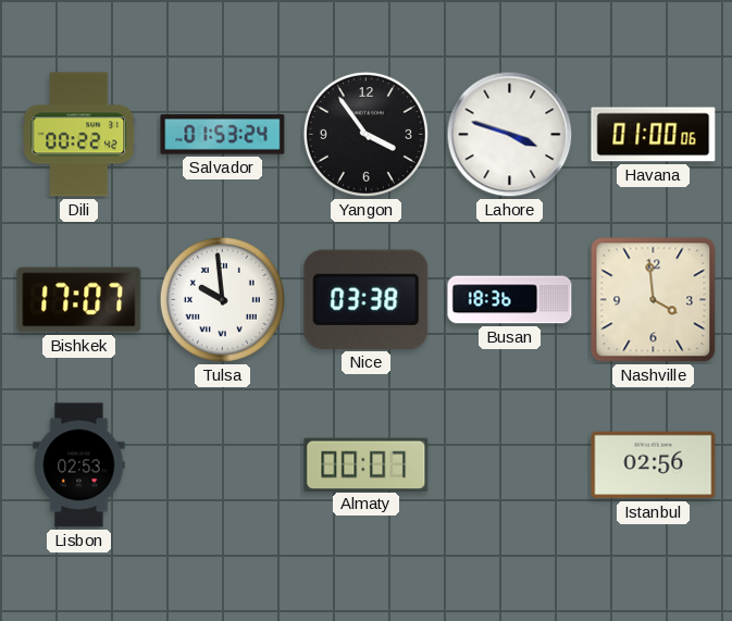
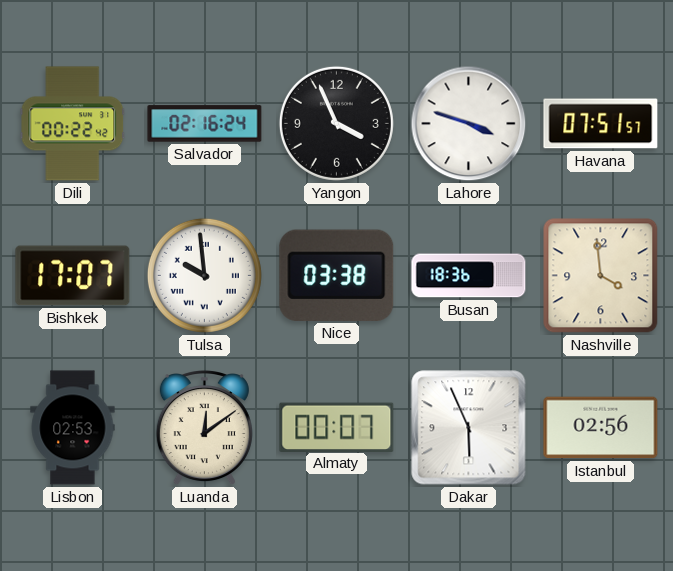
Salvador: 01:53 -> 02:16
Yangon: 3:54 -> 3:56
Havana: 01:00 -> 07:51
Luanda: none -> 12:09
Dakar: none -> 5:56
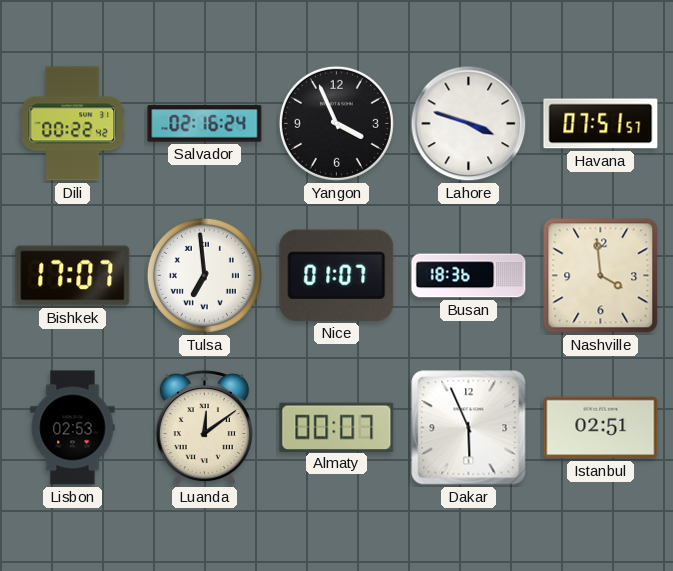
Tulsa: 9:59 -> 6:59
Nice: 03:38 -> 01:07
Istanbul: 02:56 -> 02:51
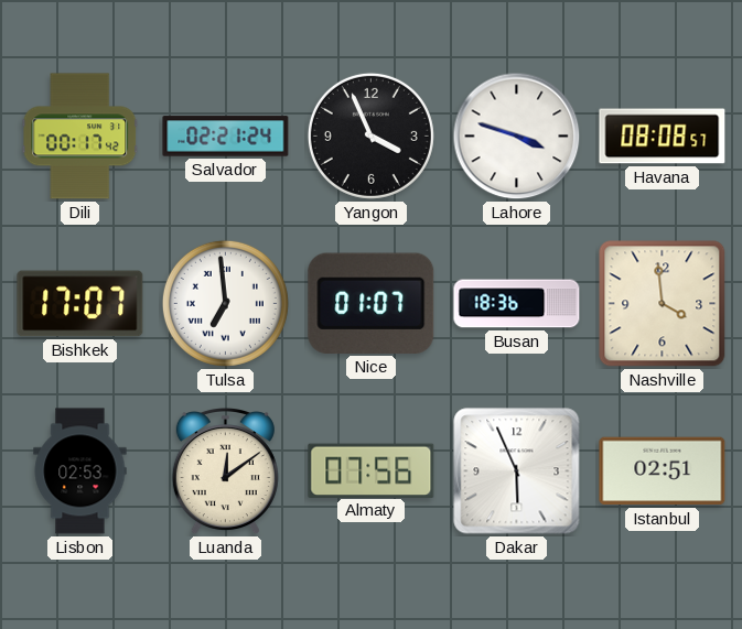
Dili: 00:22 -> 00:17
Salvador: 02:16 -> 02:21
Havana: 07:51 -> 08:08
Almaty: 00:07 -> 07:56
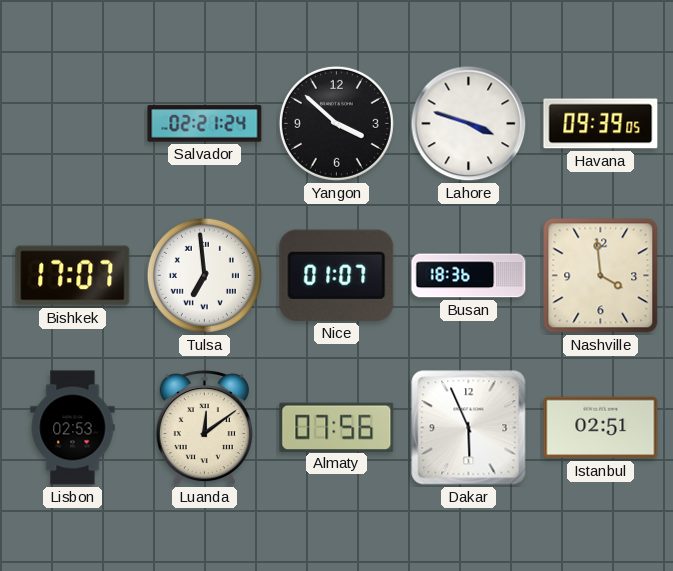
Dili: 00:17 -> none
Yangon: 3:56 -> 3:52
Havana: 08:08 -> 09:39
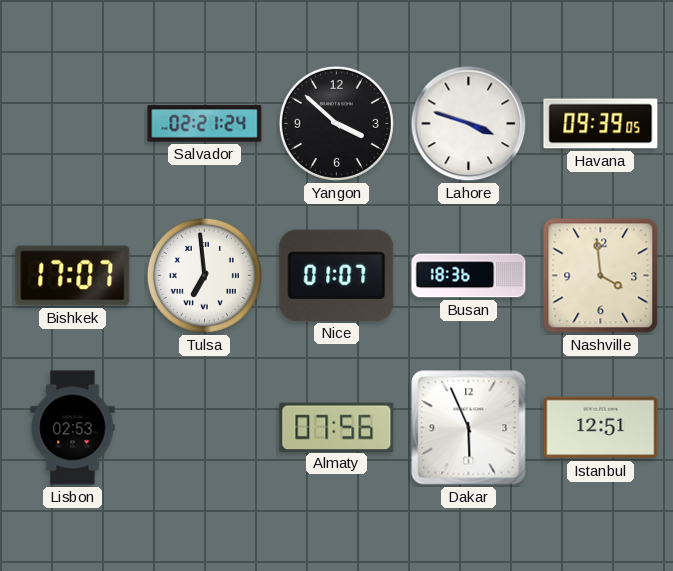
Luanda: 12:09 -> none
Istanbul: 02:51 -> 12:51
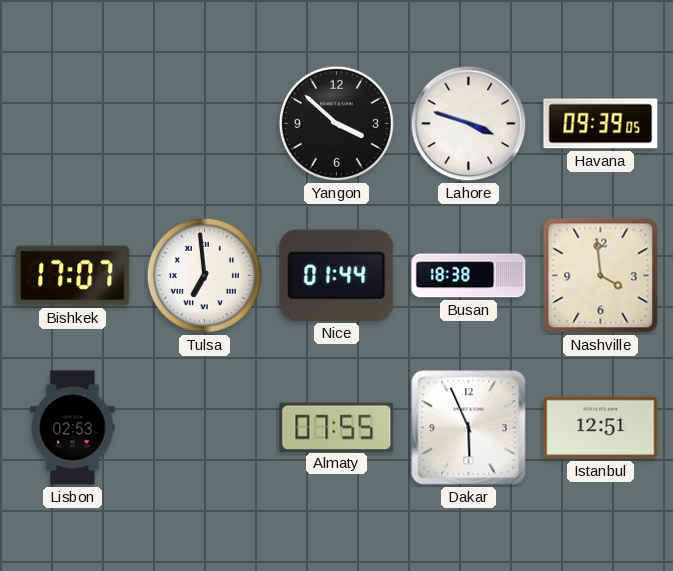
Salvador: 02:21 -> none
Nice: 01:07 -> 01:44
Busan: 18:36 -> 18:38
Almaty: 07:56 -> 07:55
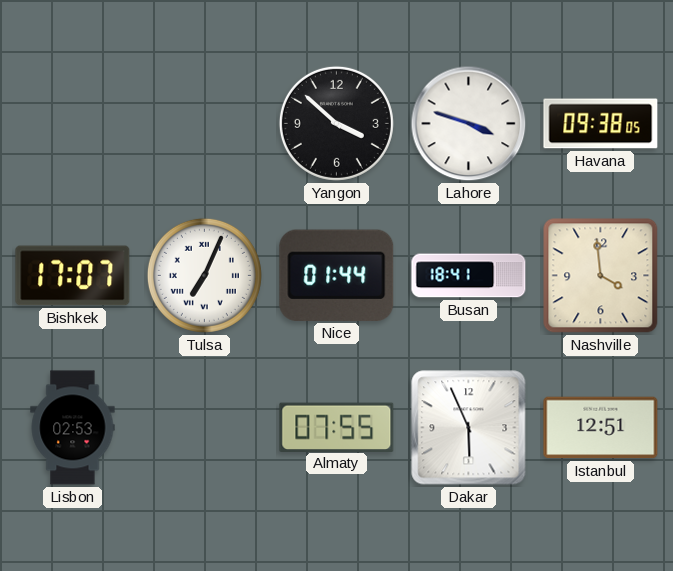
Havana: 09:39 -> 09:38
Tulsa: 6:59 -> 7:04
Busan: 18:38 -> 18:41
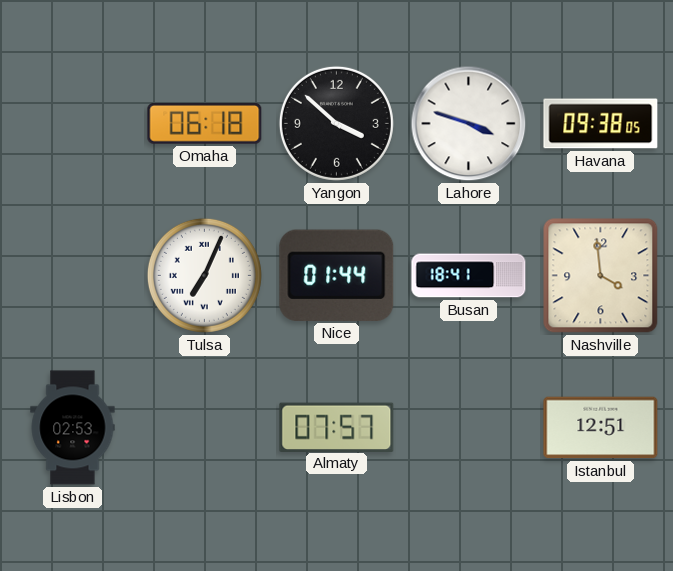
Omaha: none -> 06:18
Bishkek: 17:07 -> none
Almaty: 07:55 -> 07:57
Dakar: 5:56 -> none
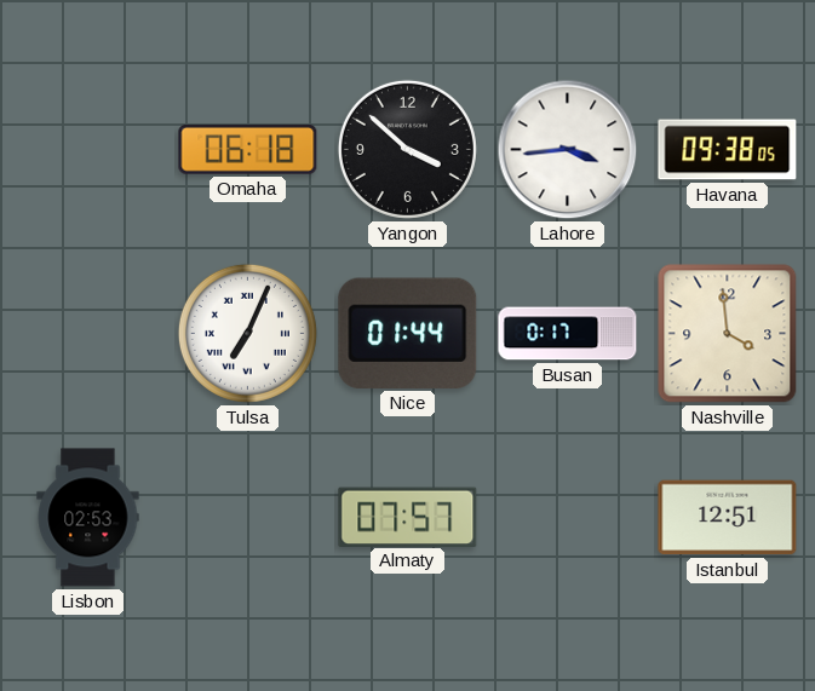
Lahore: 3:48 -> 3:44
Busan: 18:41 -> 0:17
